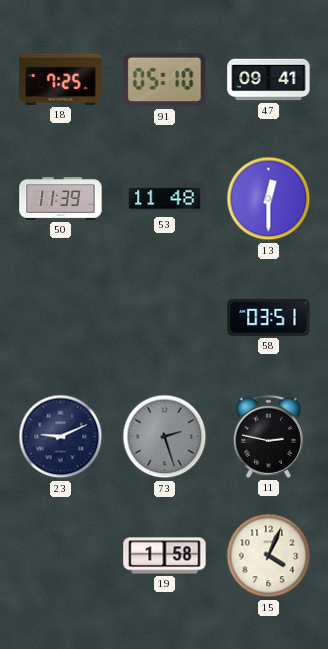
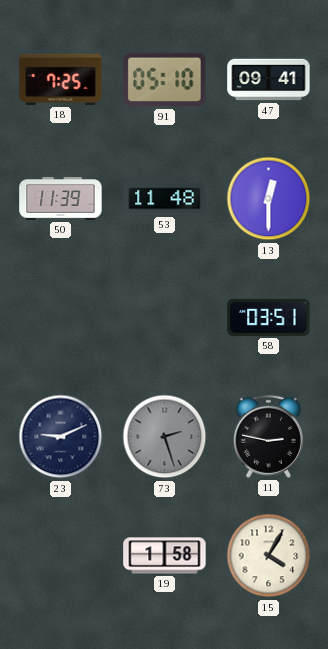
15: 4:04 -> 4:05
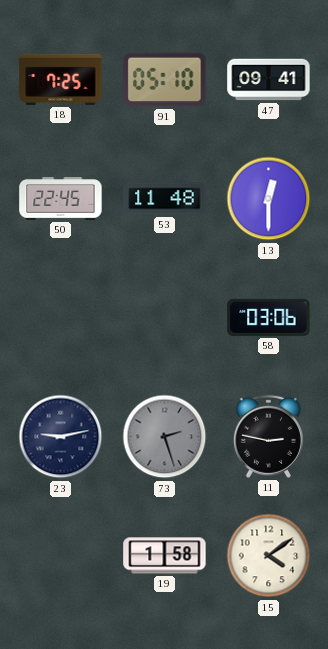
50: 11:39 -> 22:45
58: 03:51 -> 03:06
23: 9:11 -> 9:13
15: 4:05 -> 4:09
